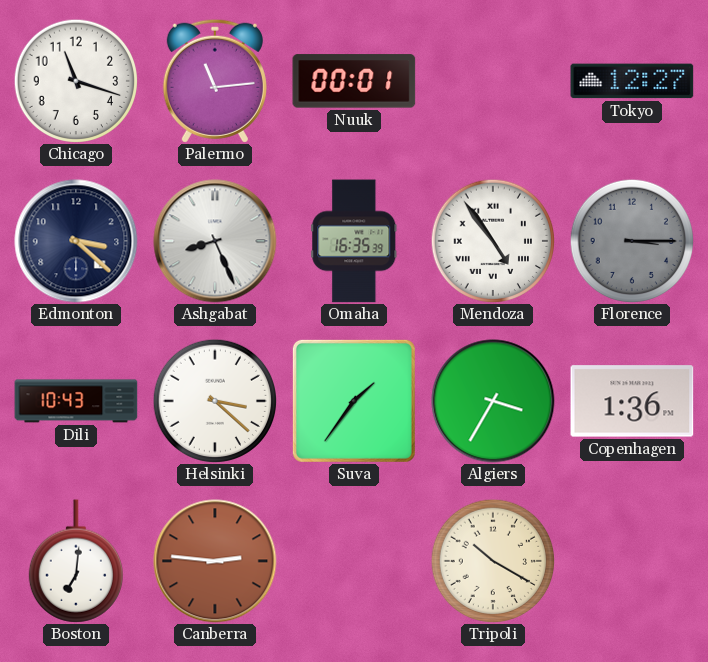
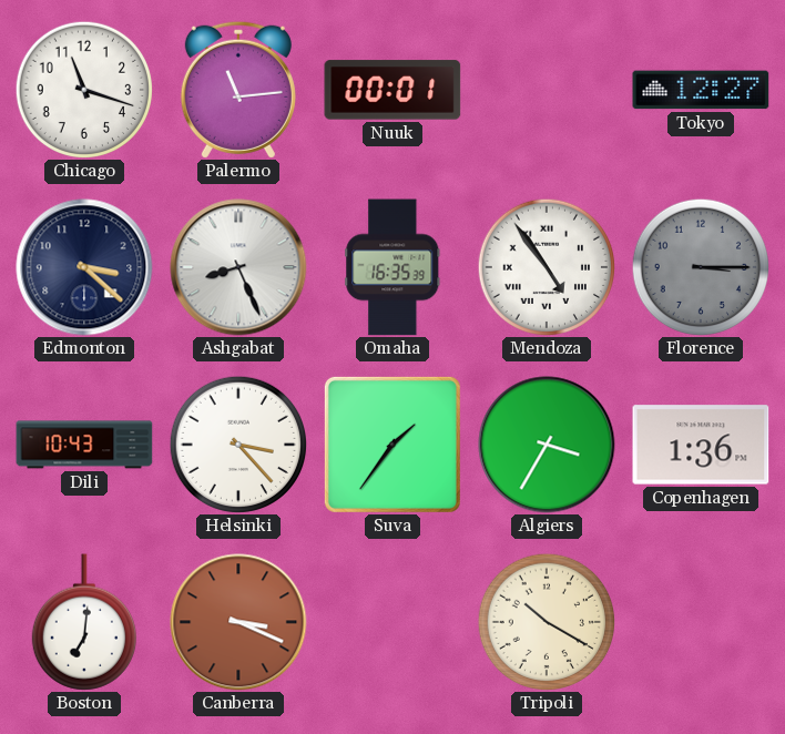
Helsinki: 3:22 -> 3:23
Canberra: 2:46 -> 3:19
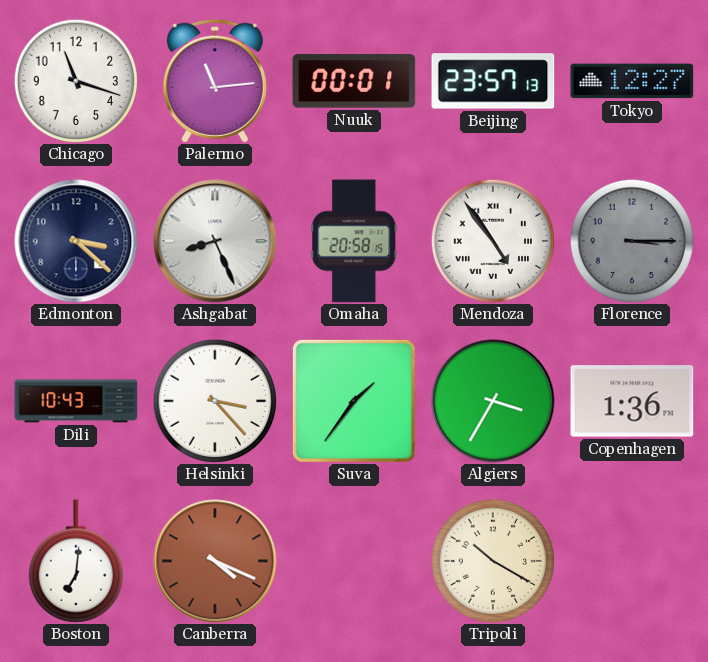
Beijing: none -> 23:57
Omaha: 16:35 -> 20:58
Canberra: 3:19 -> 4:19
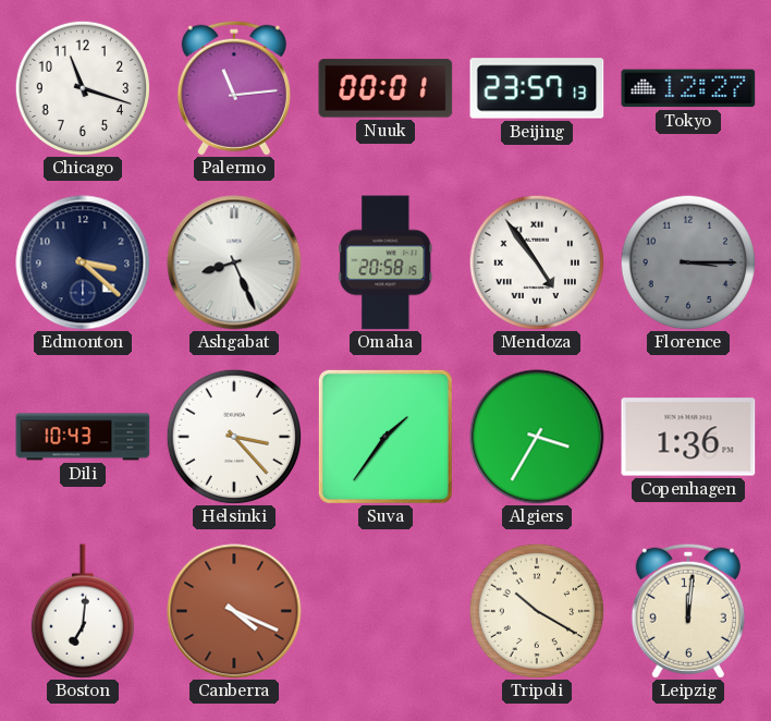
Leipzig: none -> 12:01
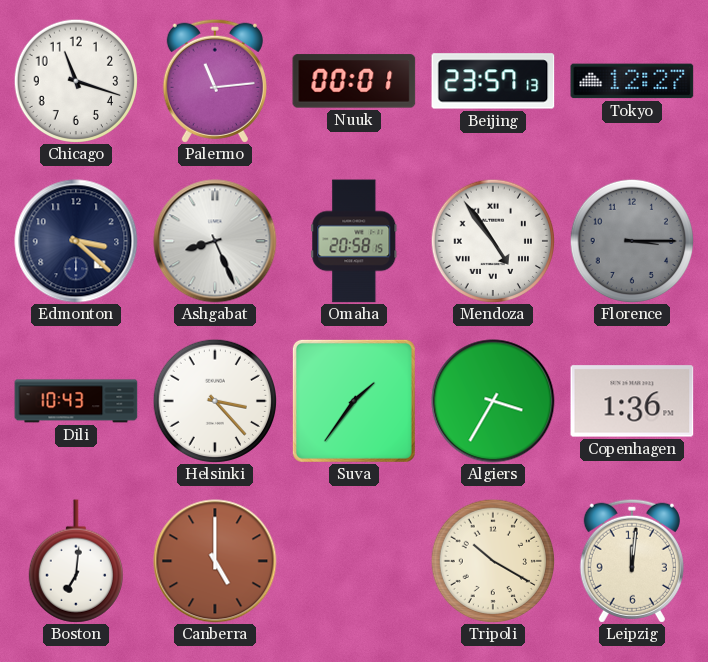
Canberra: 4:19 -> 5:00
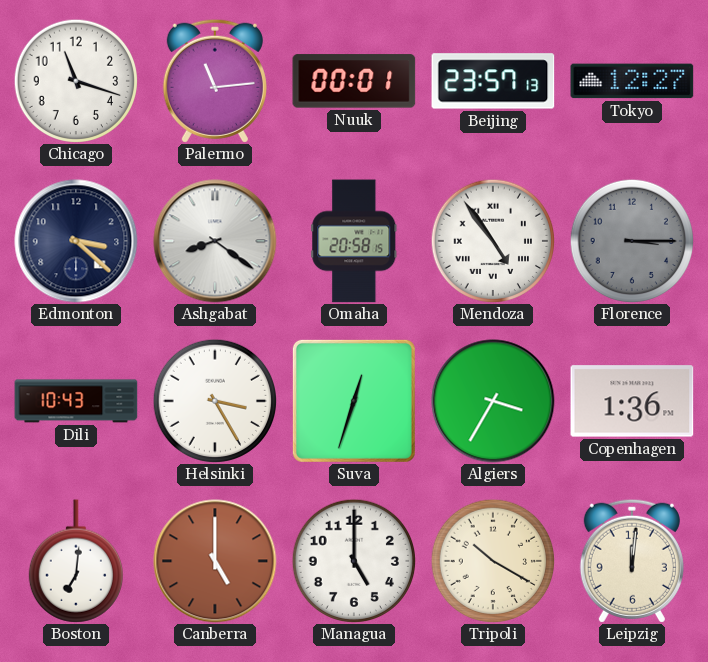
Ashgabat: 8:26 -> 8:21
Helsinki: 3:23 -> 3:25
Suva: 1:36 -> 12:33
Managua: none -> 5:00
